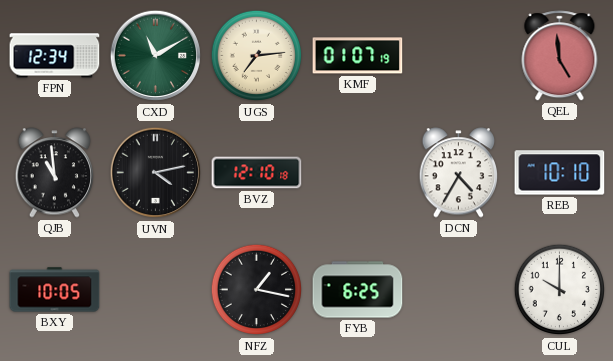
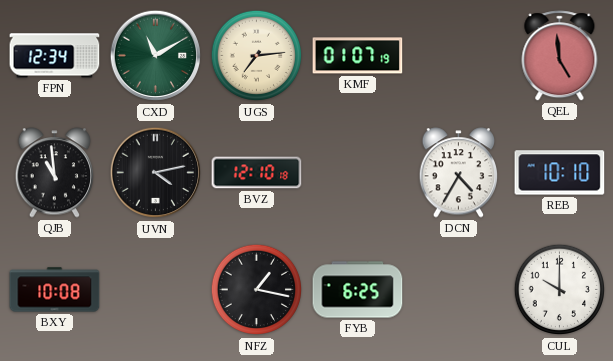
BXY: 10:05 -> 10:08
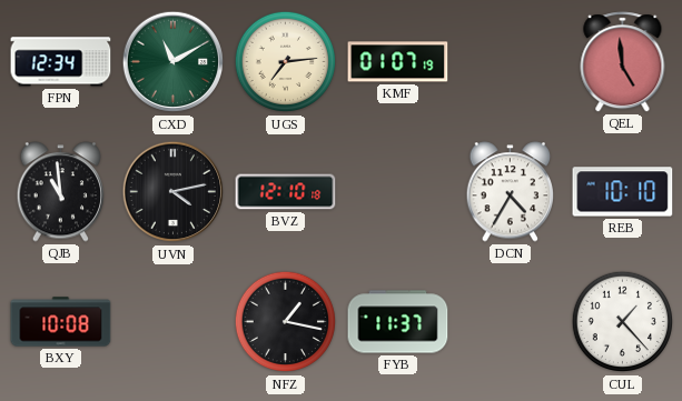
FYB: 6:25 -> 11:37
CUL: 10:00 -> 1:23
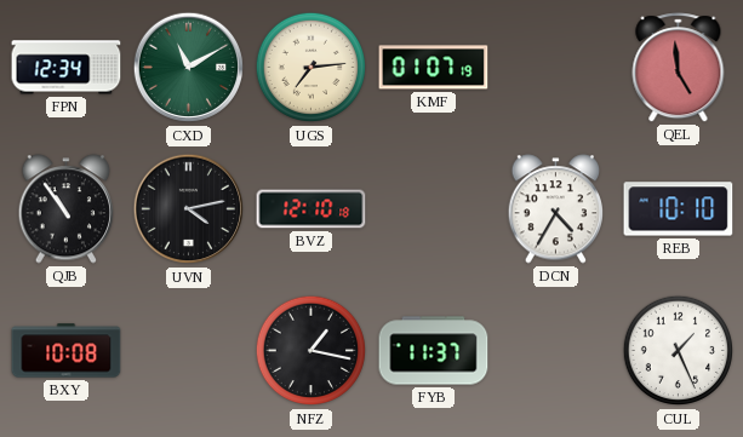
QJB: 10:59 -> 10:54
CUL: 1:23 -> 1:26
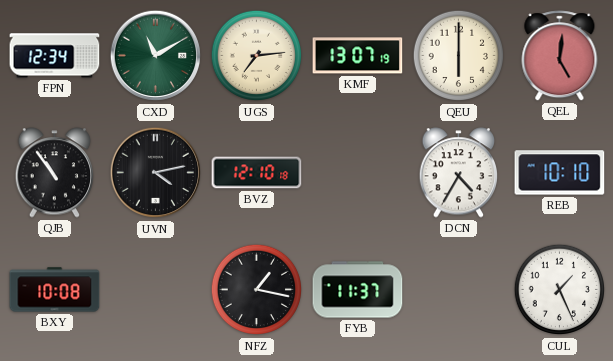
KMF: 01:07 -> 13:07
QEU: none -> 6:00
QEL: 4:59 -> 5:01
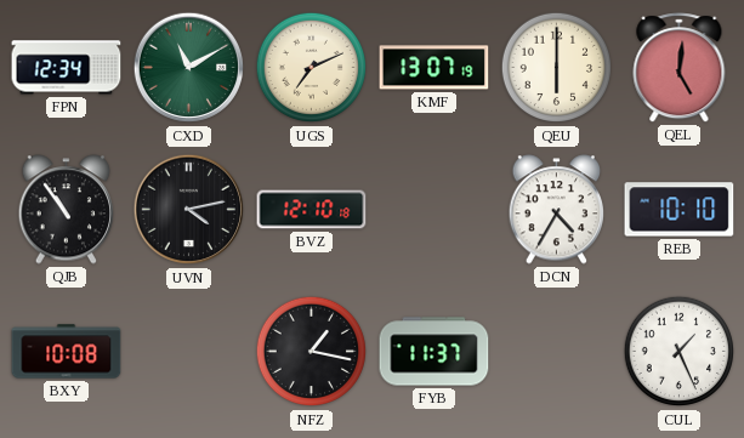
UGS: 7:14 -> 7:11
